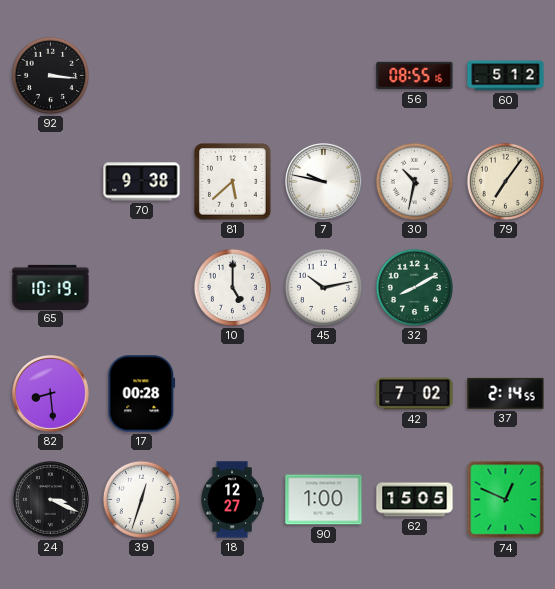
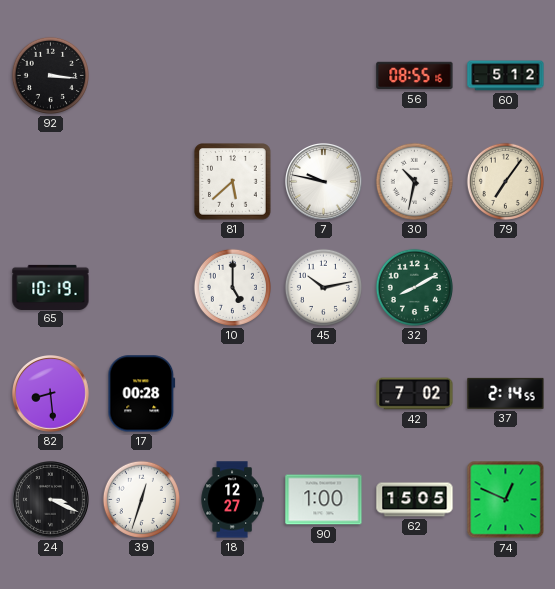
70: 9:38 -> none
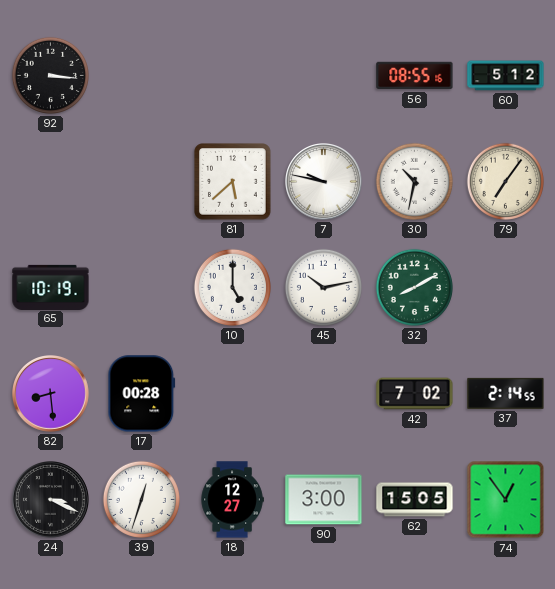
90: 1:00 -> 3:00
74: 12:49 -> 12:54
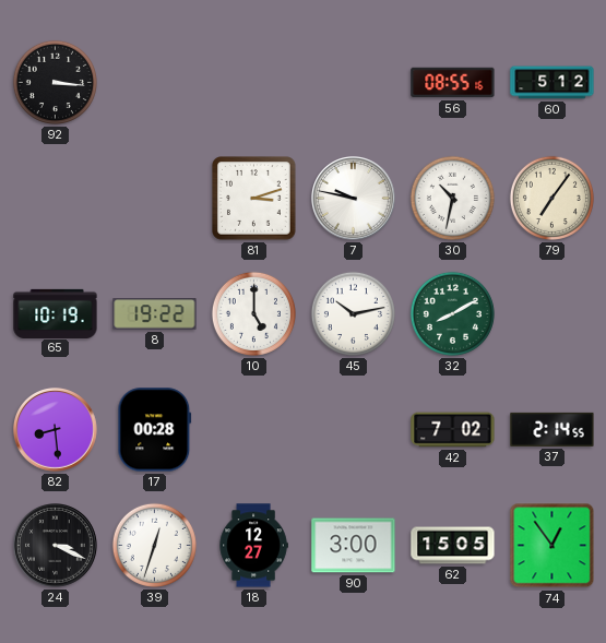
81: 5:38 -> 3:12
8: none -> 19:22
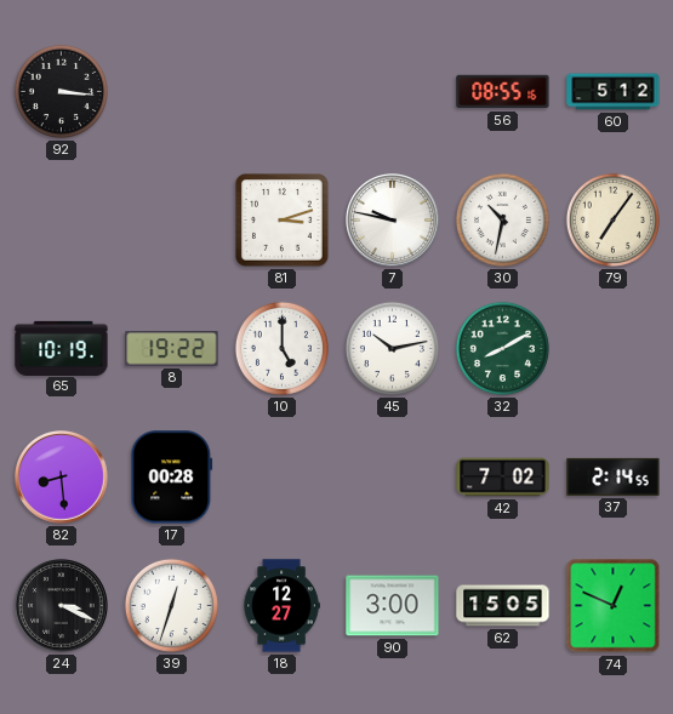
74: 12:54 -> 12:49
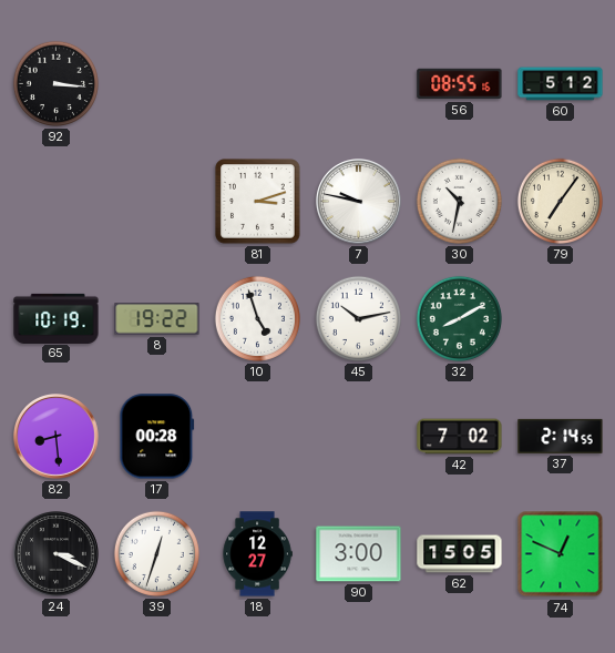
10: 5:00 -> 4:57
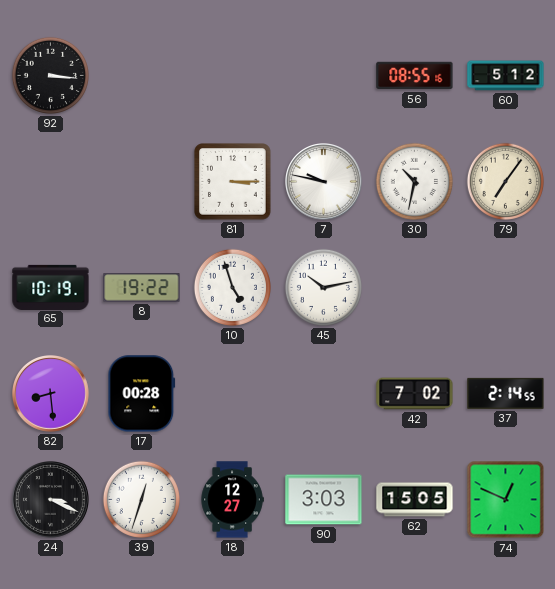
81: 3:12 -> 3:15
32: 8:10 -> none
90: 3:00 -> 3:03
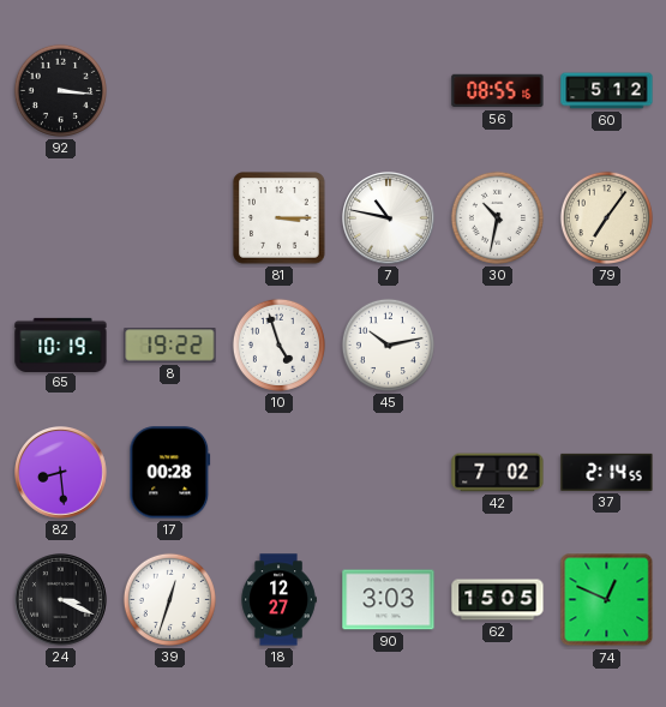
7: 9:47 -> 10:47
